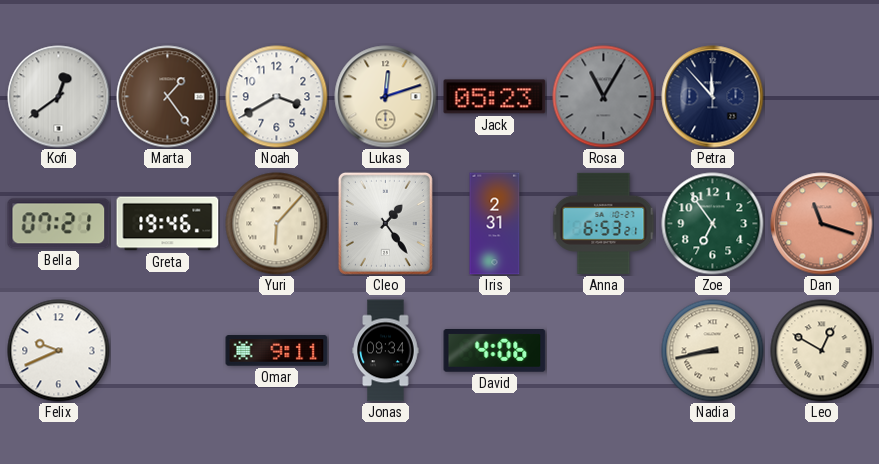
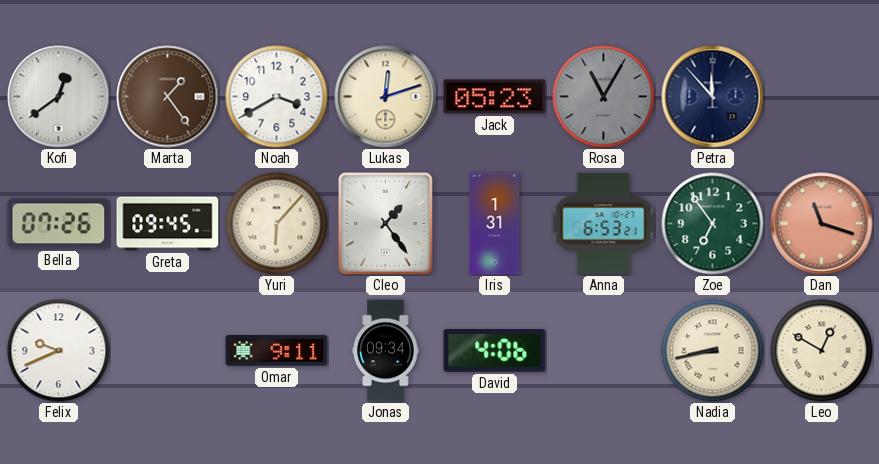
Bella: 07:21 -> 07:26
Greta: 19:46 -> 09:45
Iris: 2:31 -> 1:31
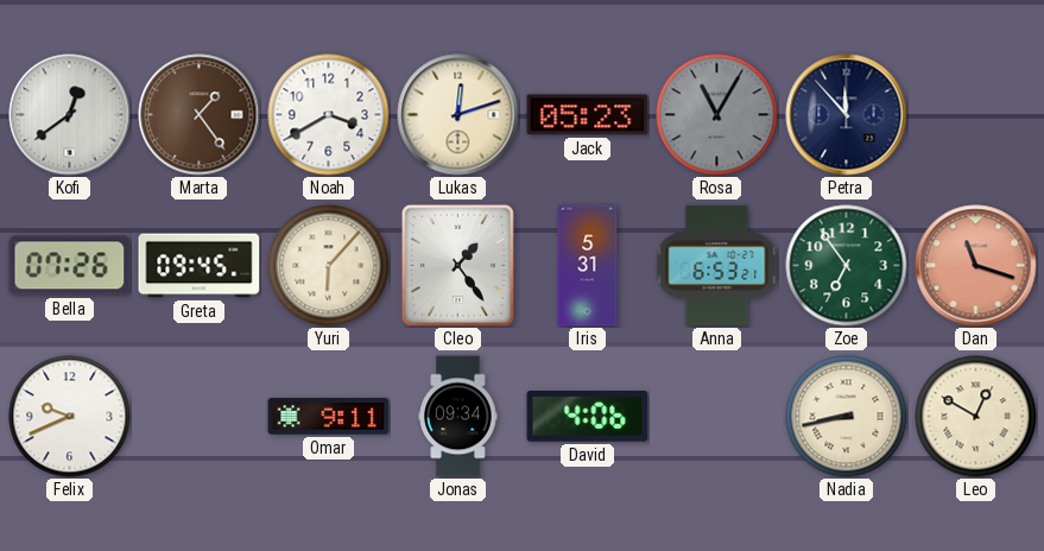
Iris: 1:31 -> 5:31
